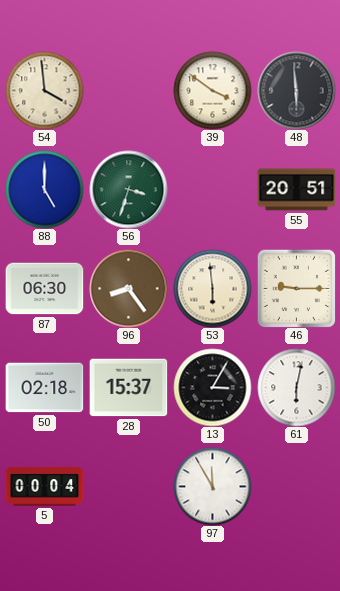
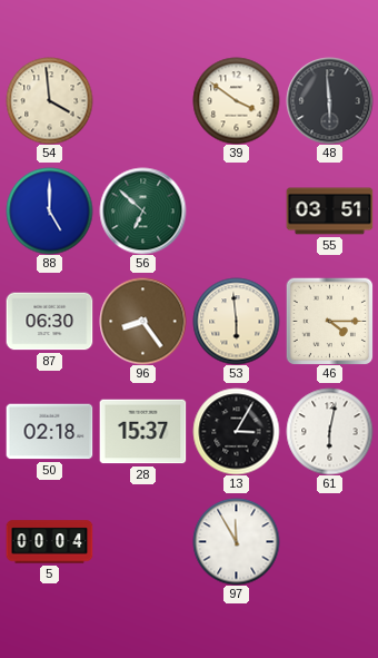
56: 3:33 -> 6:52
55: 20:51 -> 03:51
46: 9:15 -> 4:15
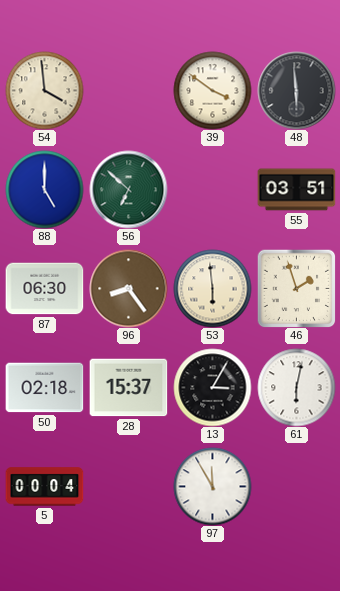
46: 4:15 -> 1:57
